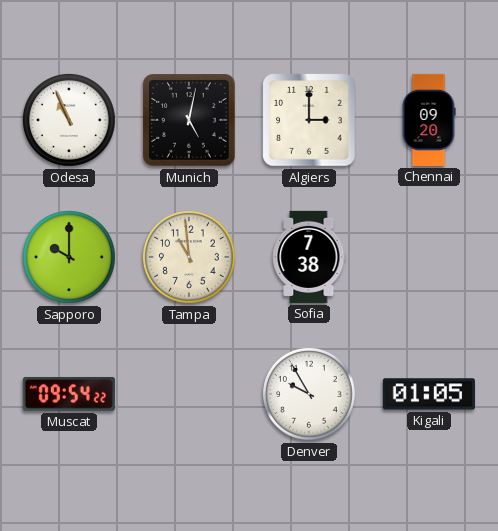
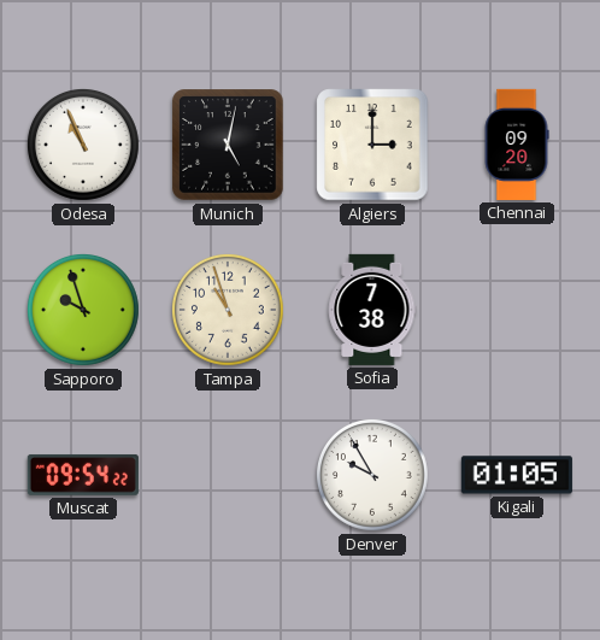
Sapporo: 10:00 -> 9:57
Tampa: 10:59 -> 10:57
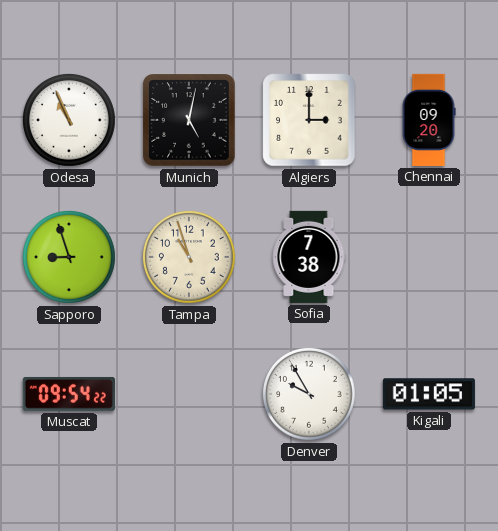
Sapporo: 9:57 -> 8:57
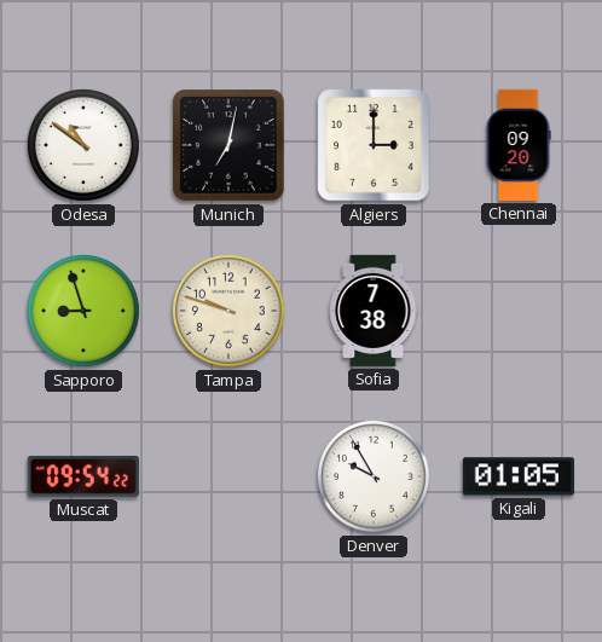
Odesa: 10:56 -> 10:51
Munich: 5:02 -> 7:02
Tampa: 10:57 -> 9:48
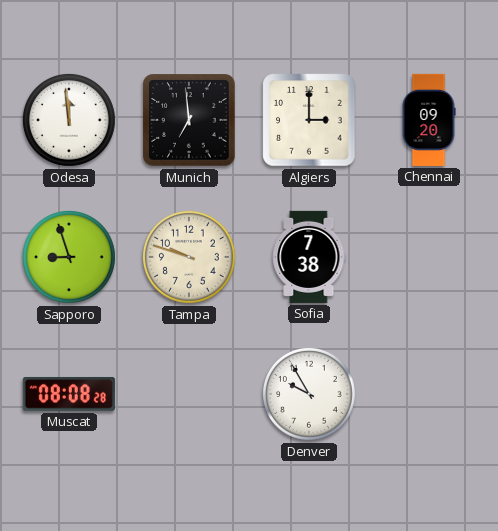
Odesa: 10:51 -> 11:59
Munich: 7:02 -> 6:59
Muscat: 09:54 -> 08:08
Kigali: 01:05 -> none
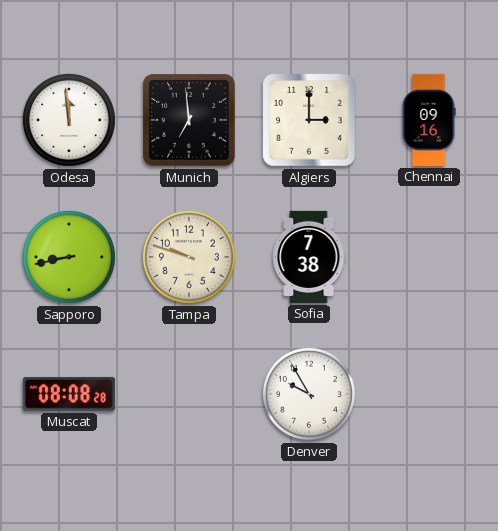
Chennai: 09:20 -> 09:16
Sapporo: 8:57 -> 8:43
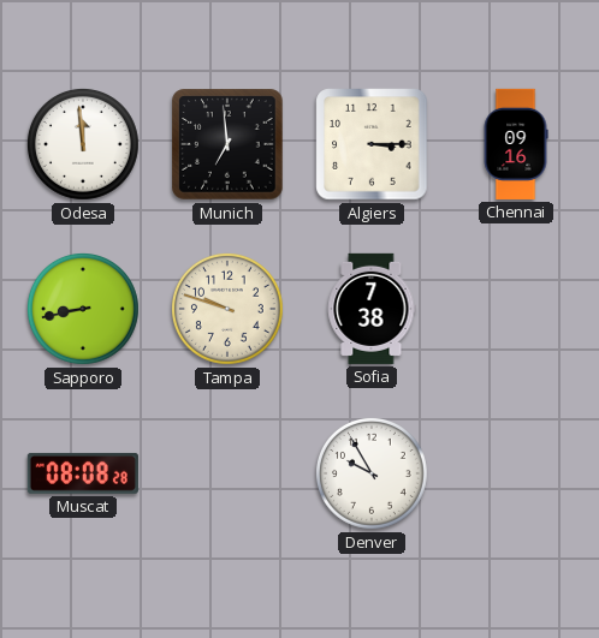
Algiers: 3:00 -> 3:15
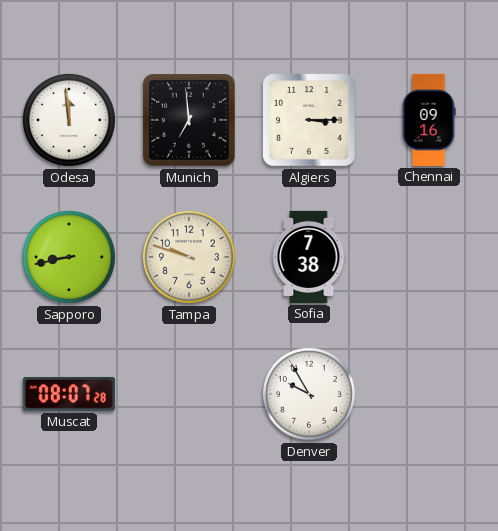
Muscat: 08:08 -> 08:07
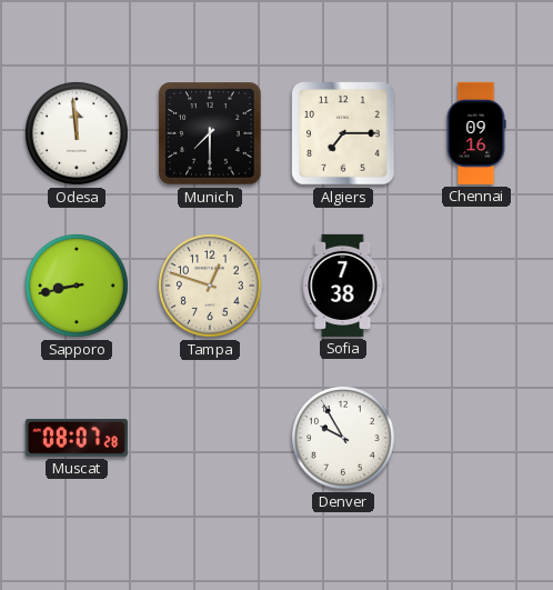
Munich: 6:59 -> 7:30
Algiers: 3:15 -> 7:15
Tampa: 9:48 -> 12:48
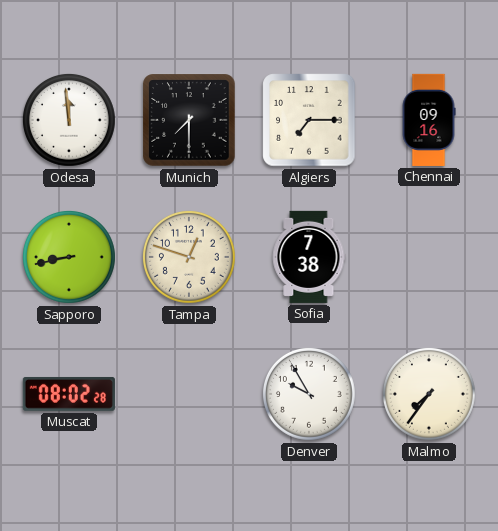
Muscat: 08:07 -> 08:02
Malmo: none -> 7:36
